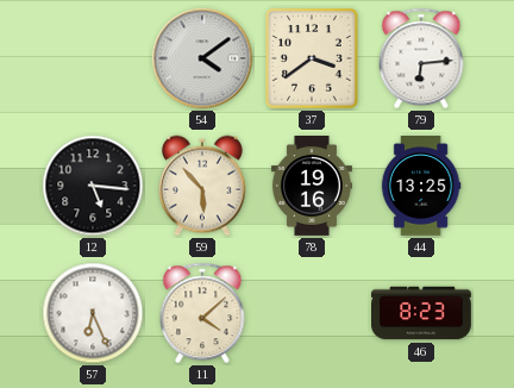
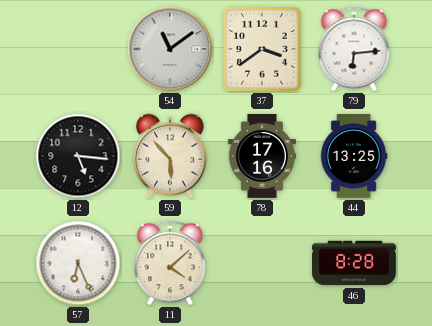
54: 4:09 -> 11:09
78: 19:16 -> 17:16
46: 8:23 -> 8:28
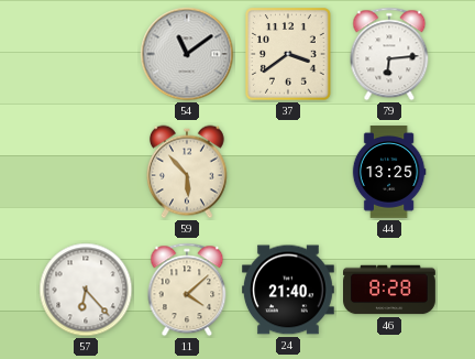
12: 5:16 -> none
78: 17:16 -> none
57: 6:26 -> 6:23
24: none -> 21:40
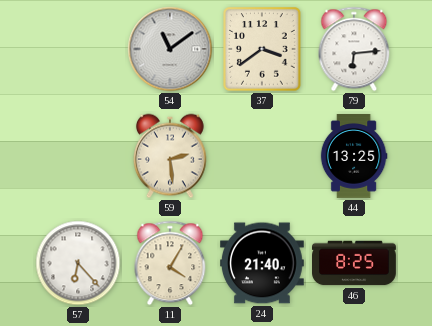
59: 5:53 -> 2:29
11: 4:08 -> 4:05
46: 8:28 -> 8:25
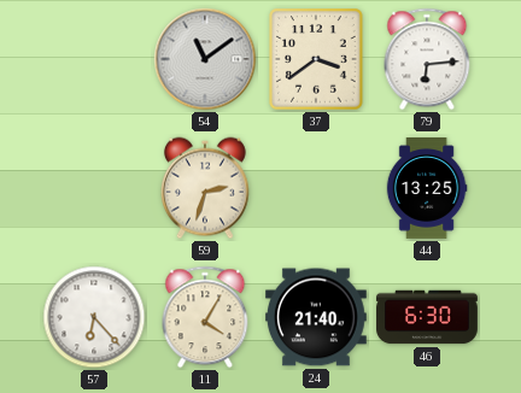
59: 2:29 -> 2:33
46: 8:25 -> 6:30
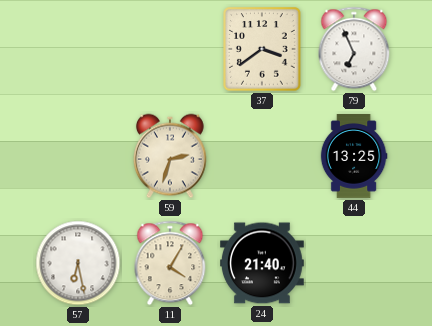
54: 11:09 -> none
79: 6:14 -> 6:56
57: 6:23 -> 6:28
46: 6:30 -> none
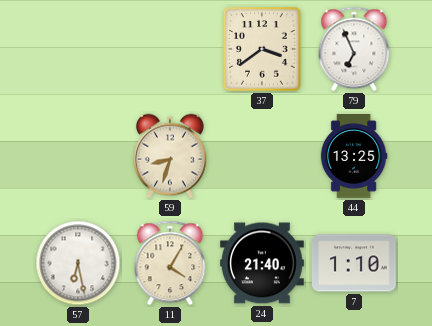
59: 2:33 -> 8:33
7: none -> 1:10
